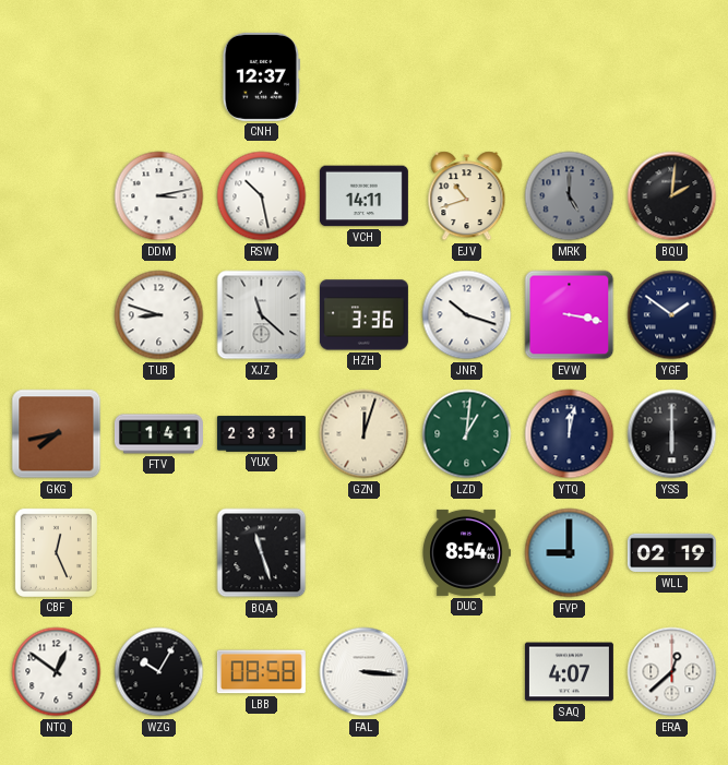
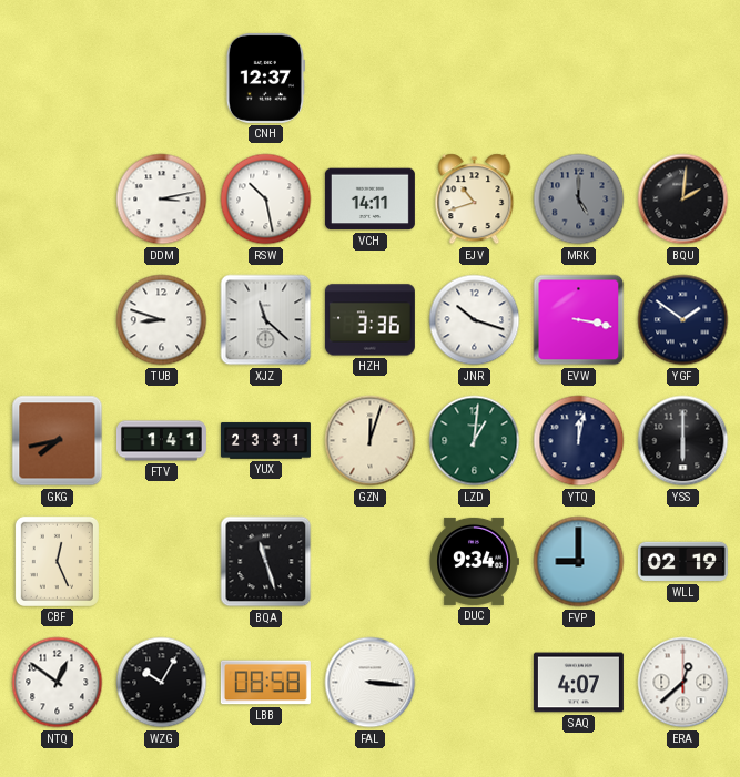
DUC: 8:54 -> 9:34
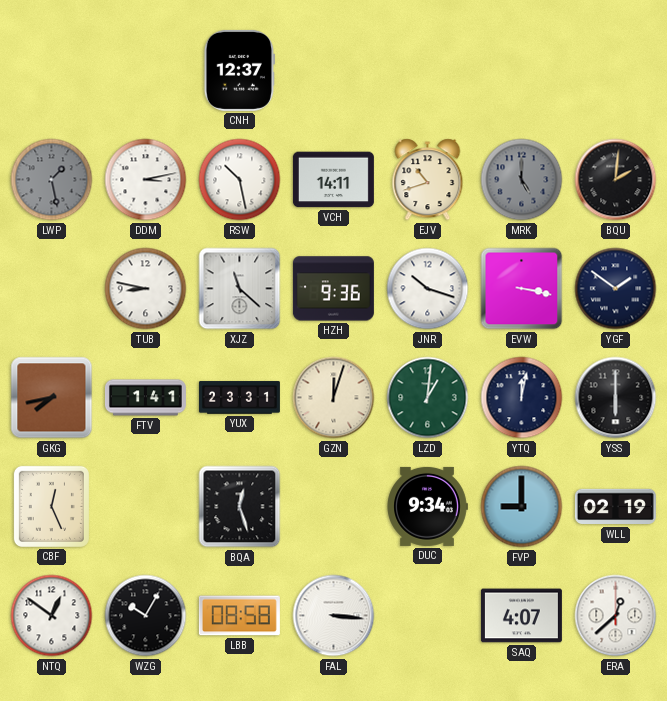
LWP: none -> 1:28
TUB: 8:48 -> 8:47
HZH: 3:36 -> 9:36
BQA: 11:27 -> 12:27
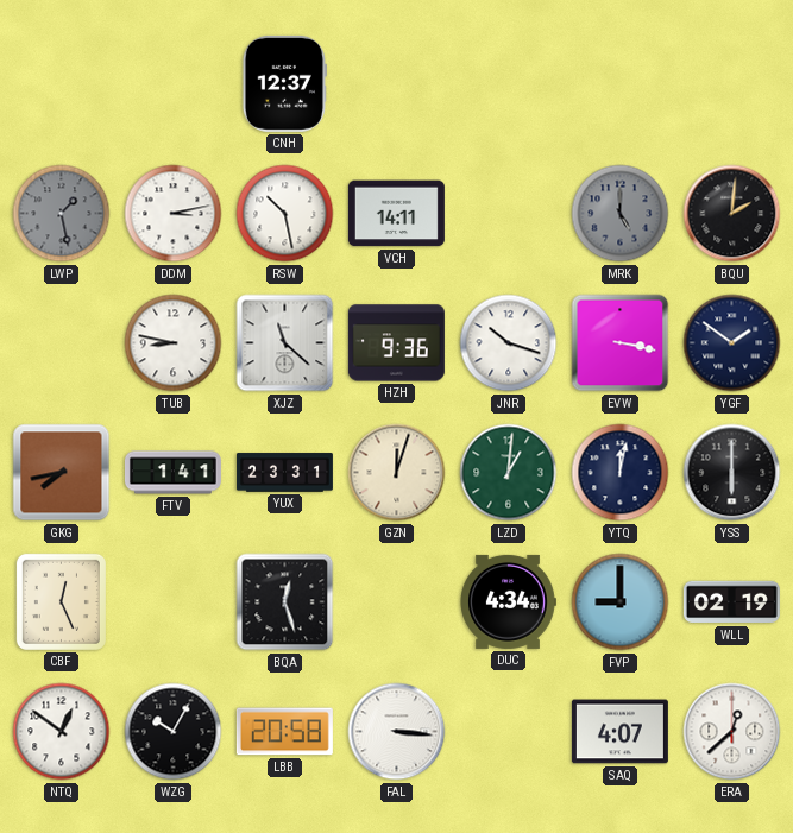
EJV: 10:42 -> none
DUC: 9:34 -> 4:34
LBB: 08:58 -> 20:58
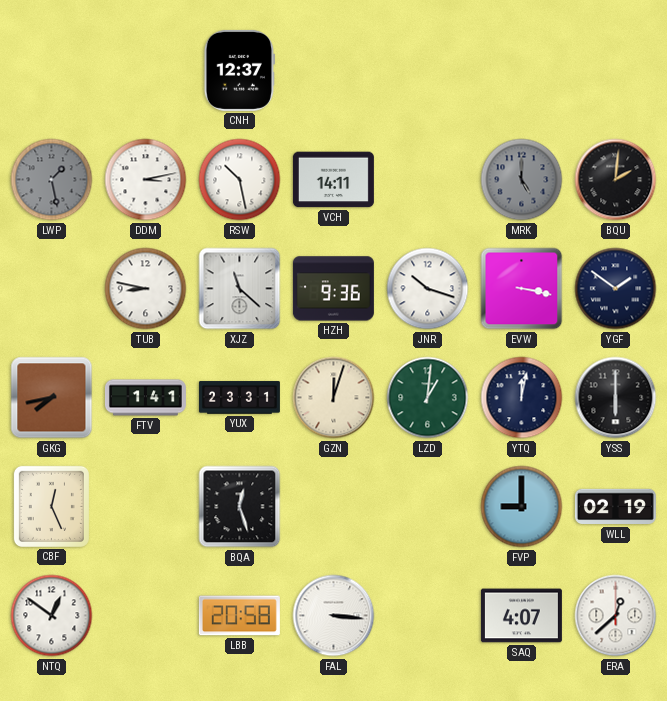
DUC: 4:34 -> none
WZG: 10:05 -> none
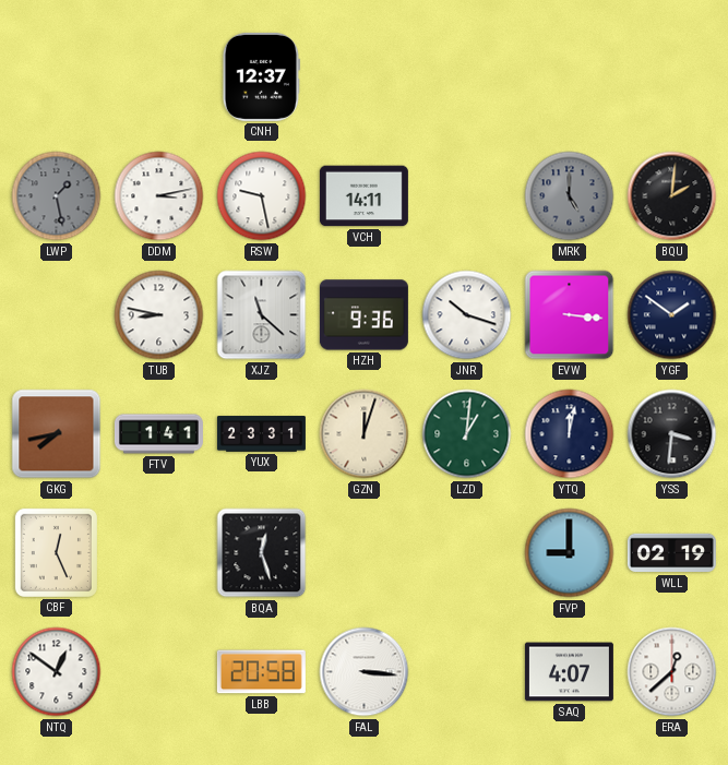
RSW: 10:28 -> 9:28
EVW: 3:17 -> 3:16
YSS: 6:00 -> 3:31
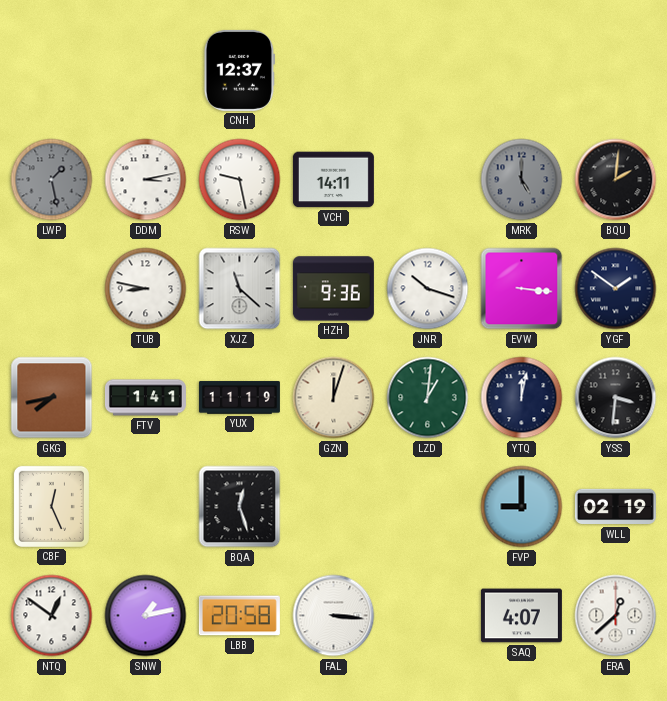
YUX: 23:31 -> 11:19
SNW: none -> 1:13
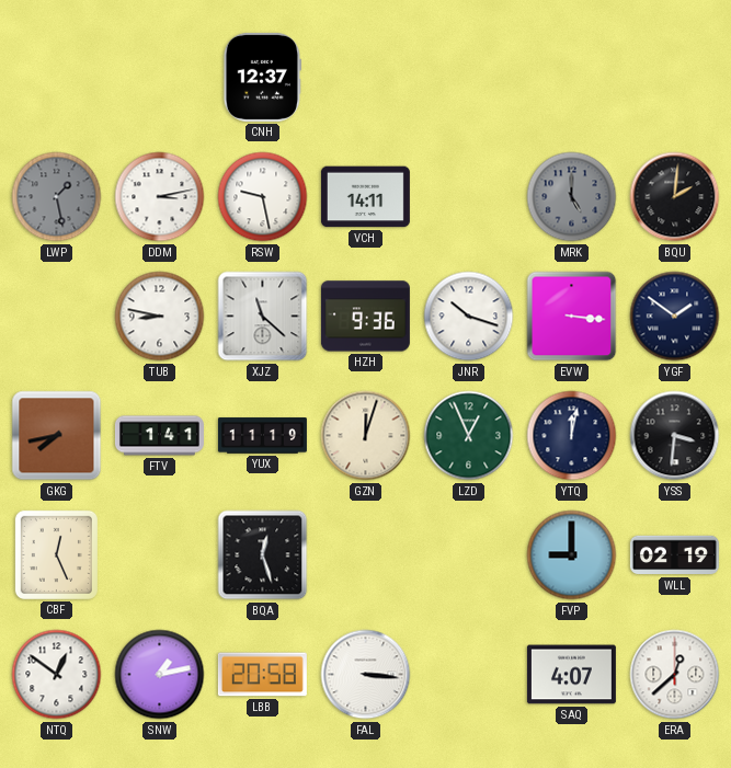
LZD: 1:01 -> 12:56
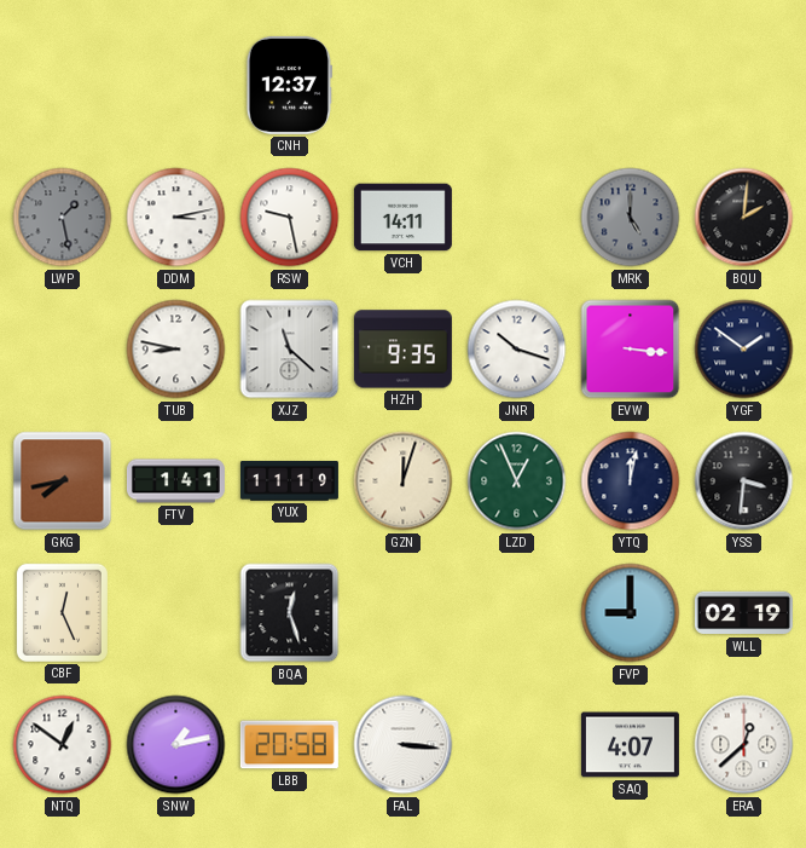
HZH: 9:36 -> 9:35
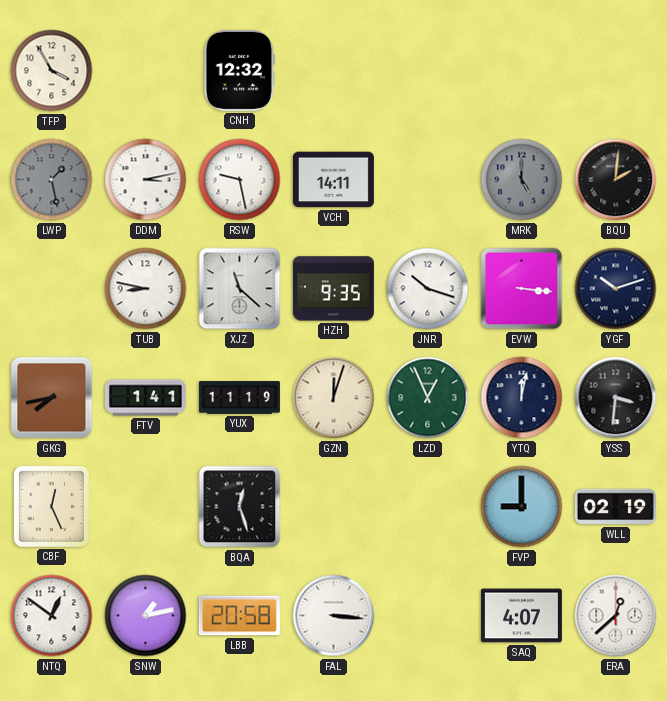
TFP: none -> 3:55
CNH: 12:37 -> 12:32
YGF: 1:51 -> 10:12
